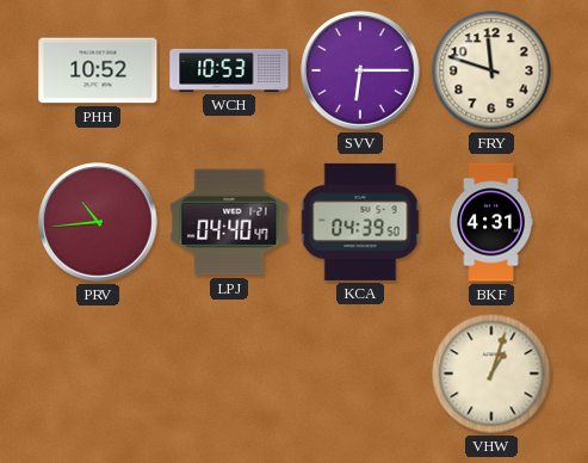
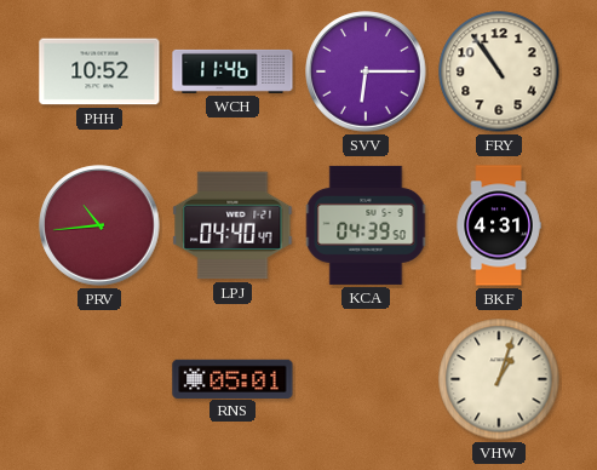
WCH: 10:53 -> 11:46
FRY: 11:48 -> 10:54
RNS: none -> 05:01
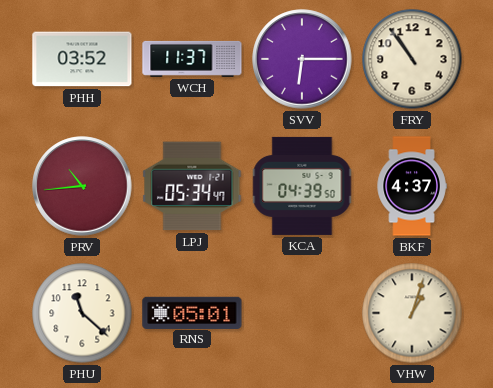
PHH: 10:52 -> 03:52
WCH: 11:46 -> 11:37
LPJ: 04:40 -> 05:34
BKF: 4:31 -> 4:37
PHU: none -> 11:22
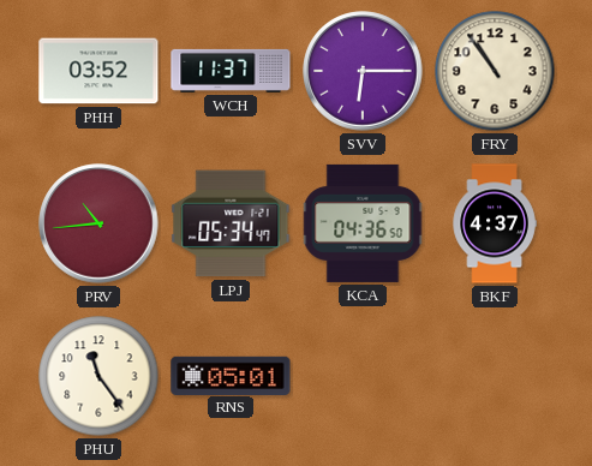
KCA: 04:39 -> 04:36
PHU: 11:22 -> 11:24
VHW: 1:03 -> none
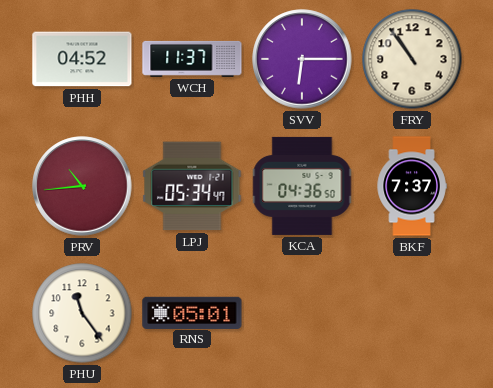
PHH: 03:52 -> 04:52
BKF: 4:37 -> 7:37
